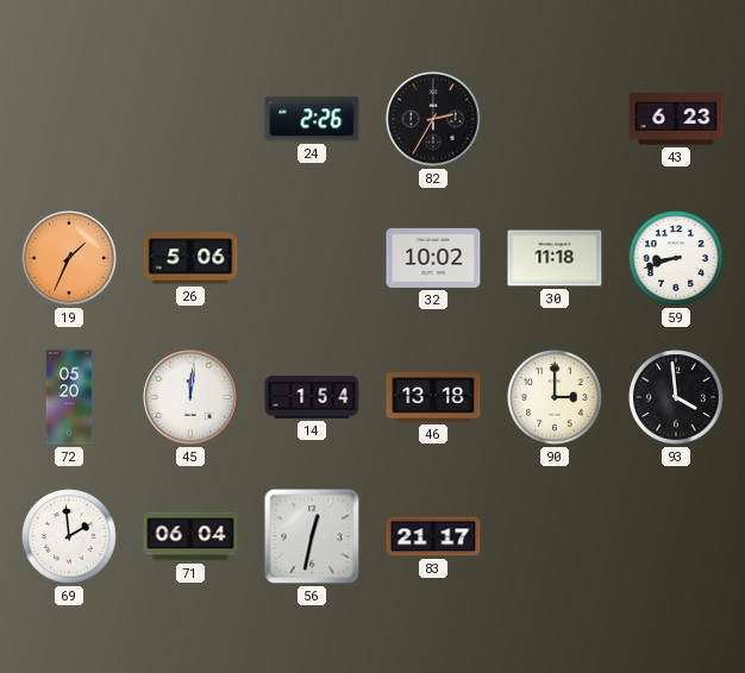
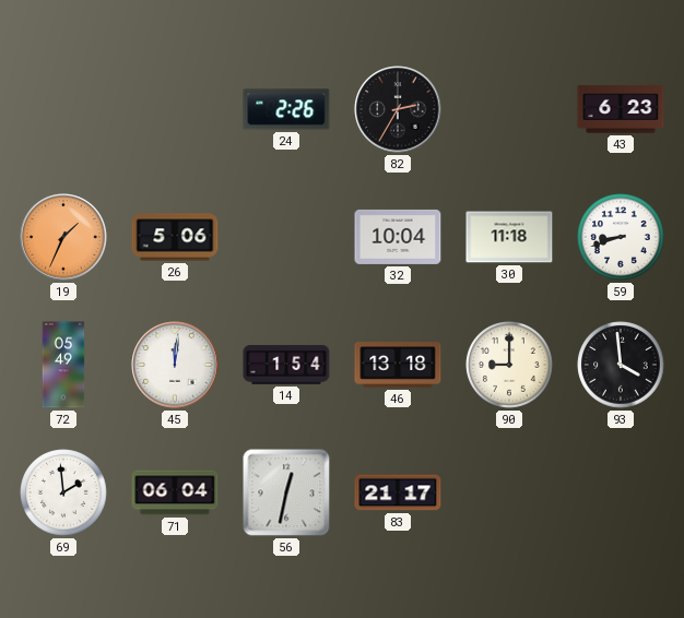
32: 10:02 -> 10:04
72: 05:20 -> 05:49
90: 3:00 -> 9:00
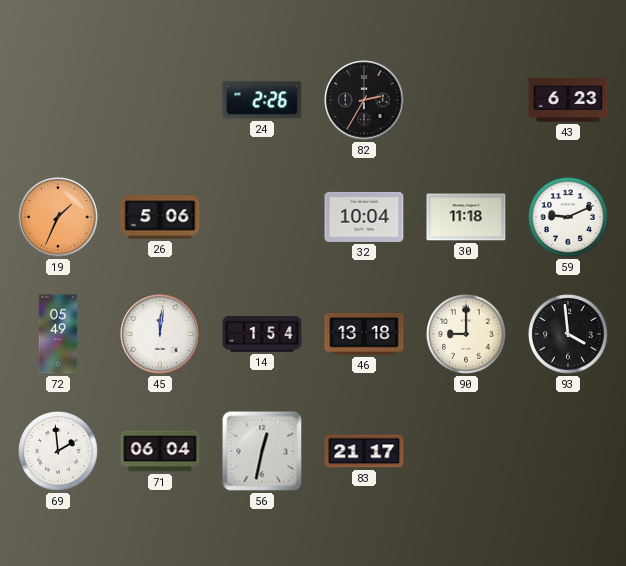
59: 8:42 -> 9:11
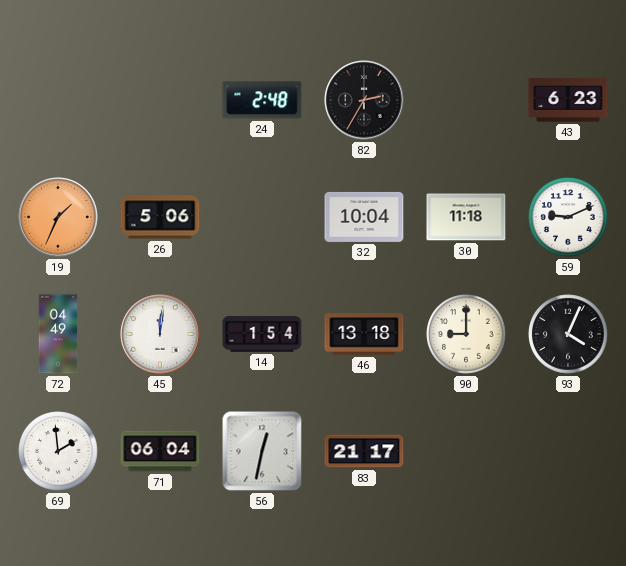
24: 2:26 -> 2:48
72: 05:49 -> 04:49
93: 3:59 -> 4:04
